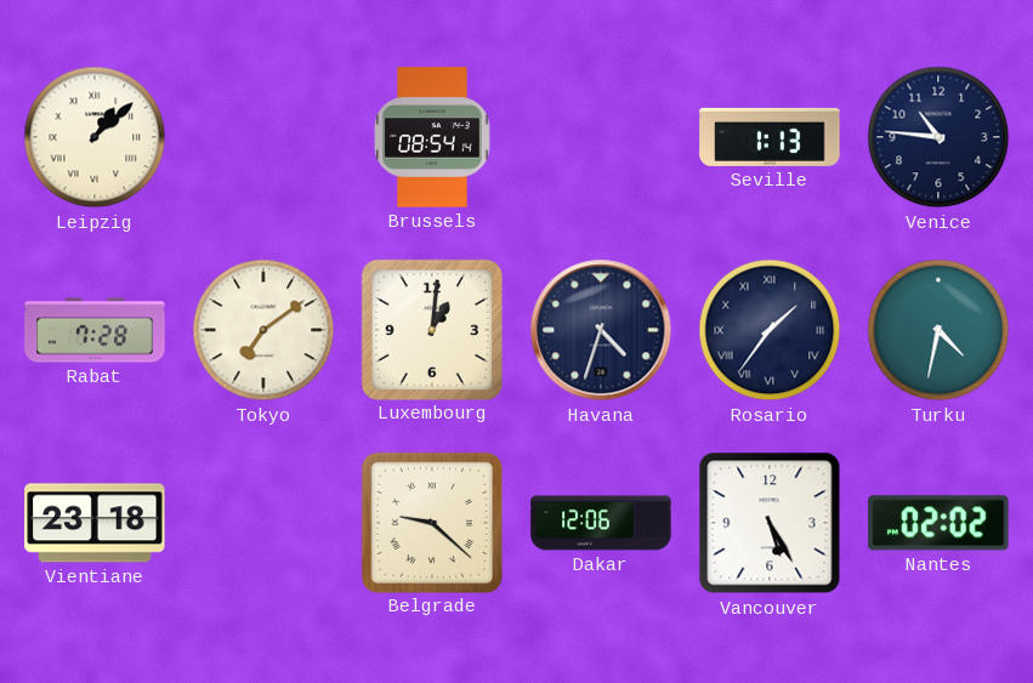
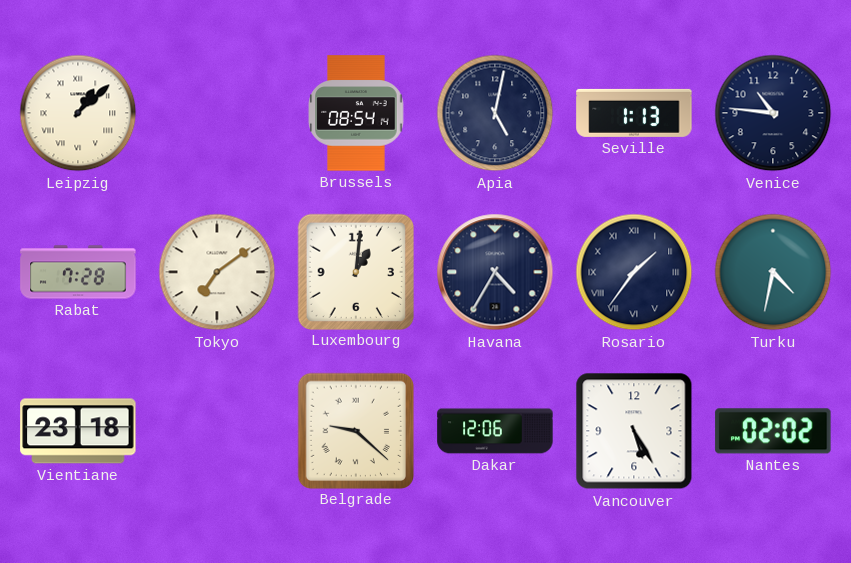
Apia: none -> 5:02
Havana: 4:33 -> 4:35
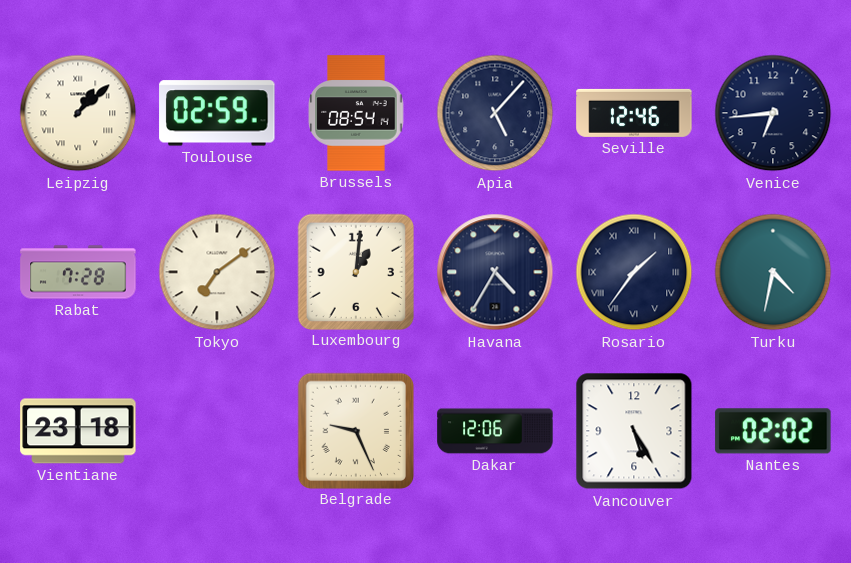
Toulouse: none -> 02:59
Apia: 5:02 -> 5:07
Seville: 1:13 -> 12:46
Venice: 10:46 -> 6:44
Belgrade: 9:22 -> 9:26
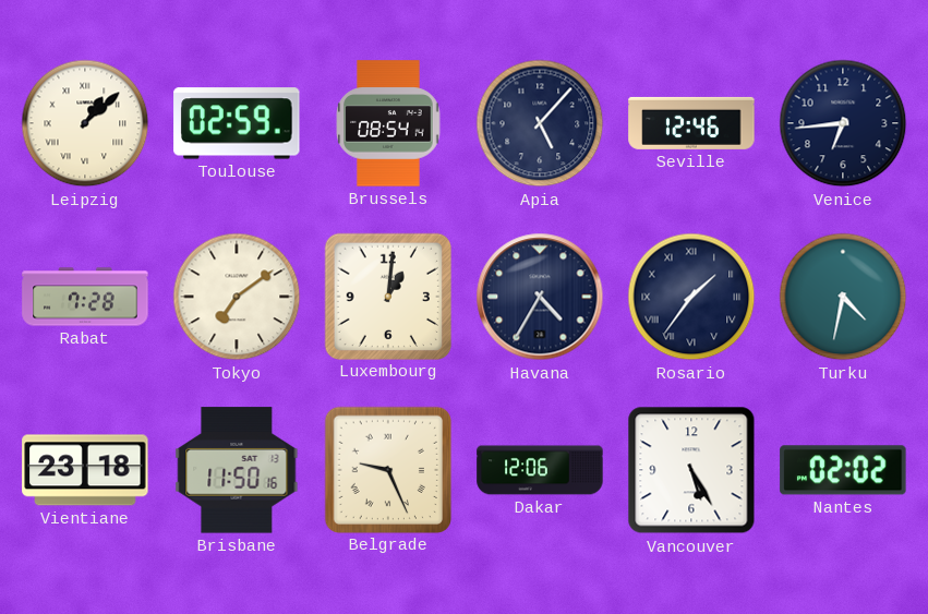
Brisbane: none -> 11:50
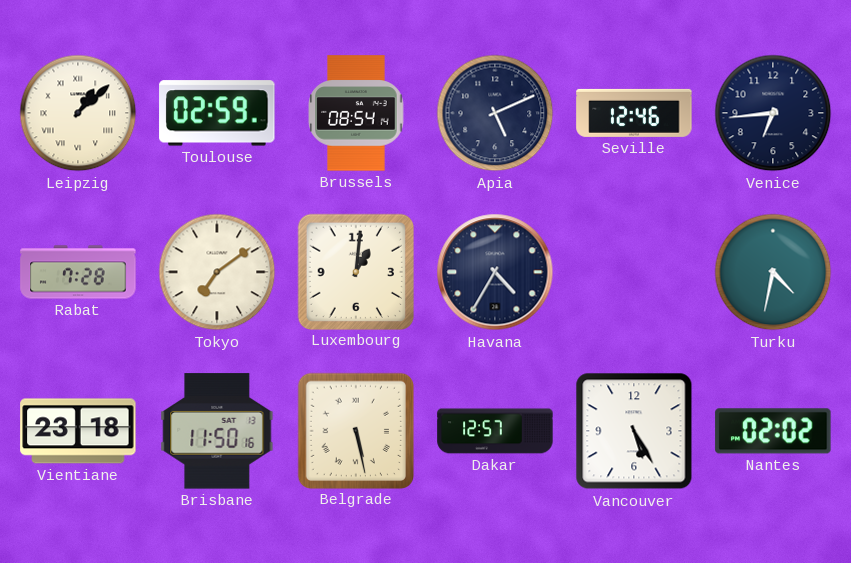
Apia: 5:07 -> 5:11
Rosario: 1:36 -> none
Belgrade: 9:26 -> 5:28
Dakar: 12:06 -> 12:57
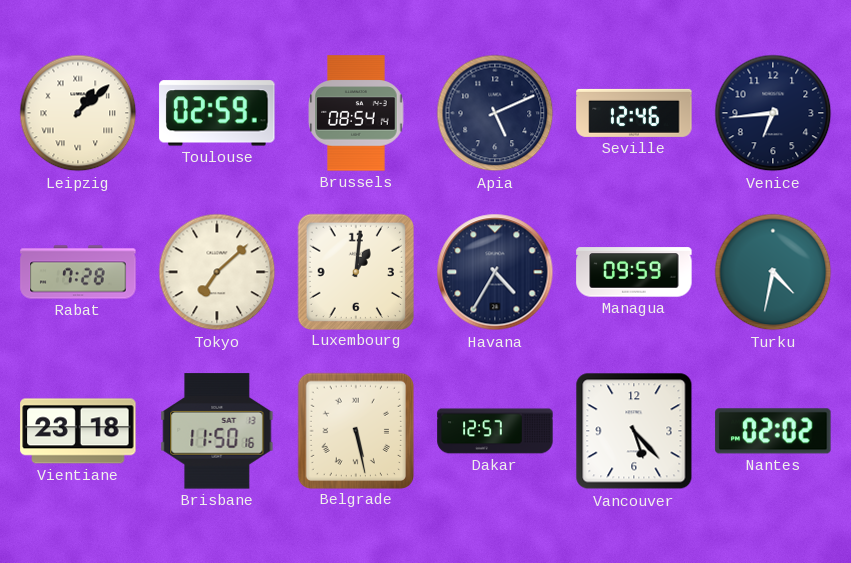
Tokyo: 7:09 -> 7:08
Managua: none -> 09:59
Vancouver: 5:25 -> 5:23
